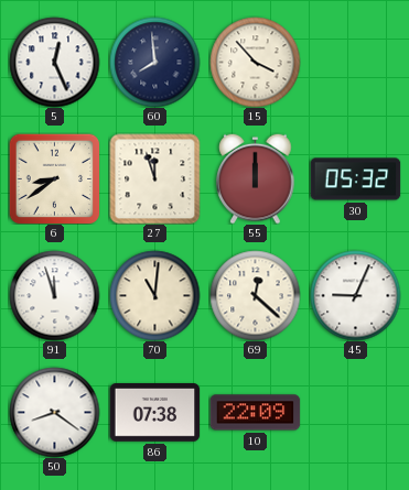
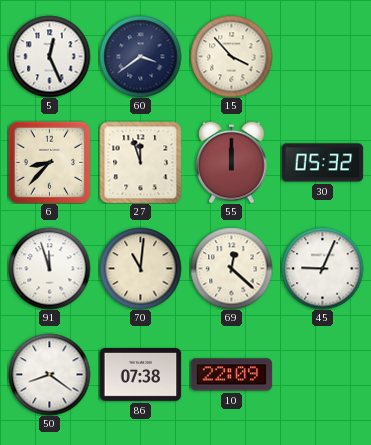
60: 7:59 -> 3:39
6: 8:39 -> 8:37
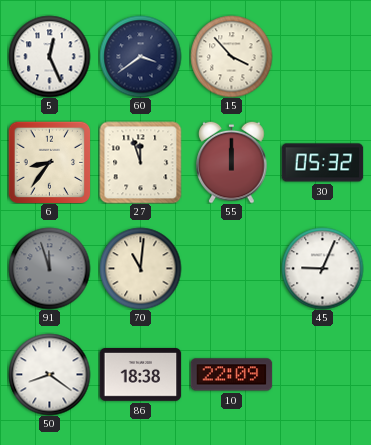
6: 8:37 -> 8:36
91 dial: white -> grey
69: 12:22 -> none
86: 07:38 -> 18:38
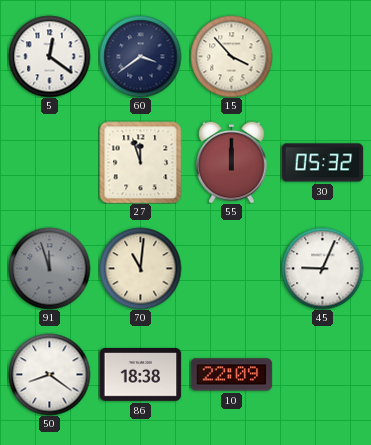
5: 12:26 -> 12:21
6: 8:36 -> none
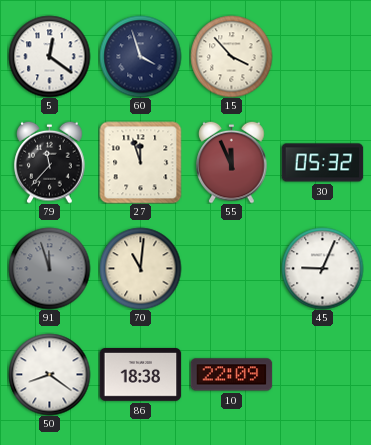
60: 3:39 -> 3:57
79: none -> 11:37
55: 12:00 -> 11:56
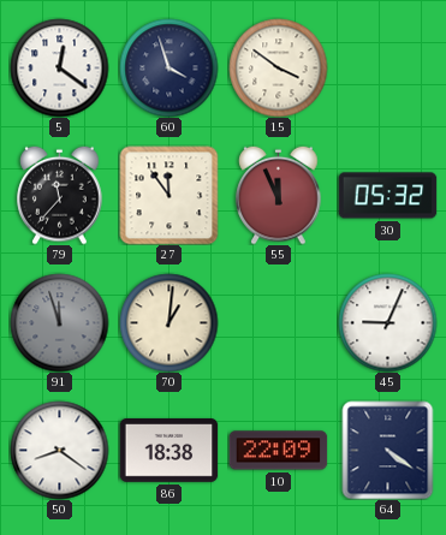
15: 3:53 -> 3:51
27: 11:57 -> 11:54
70: 11:01 -> 1:01
64: none -> 4:21
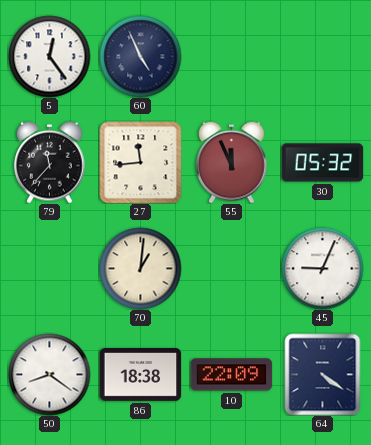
5: 12:21 -> 12:24
60: 3:57 -> 4:56
15: 3:51 -> none
27: 11:54 -> 11:44
91: 11:57 -> none
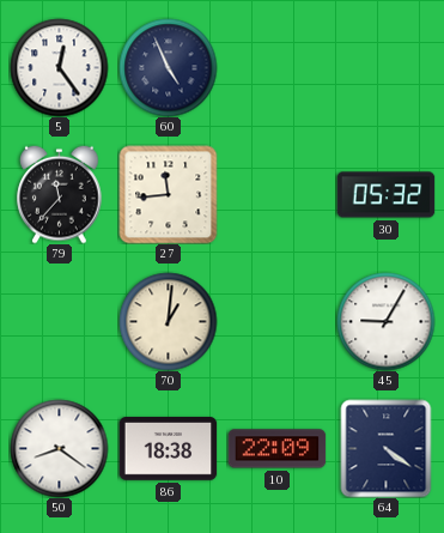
55: 11:56 -> none
45: 9:04 -> 9:05
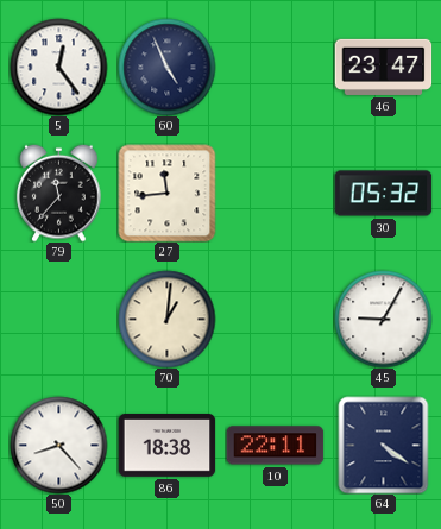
46: none -> 23:47
50: 8:21 -> 8:23
10: 22:09 -> 22:11
